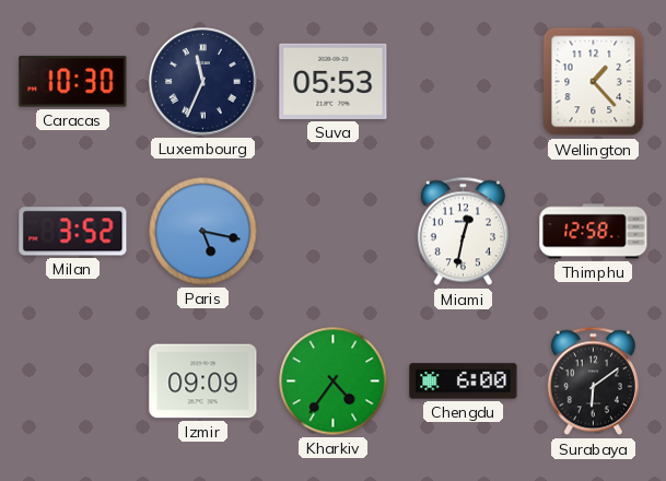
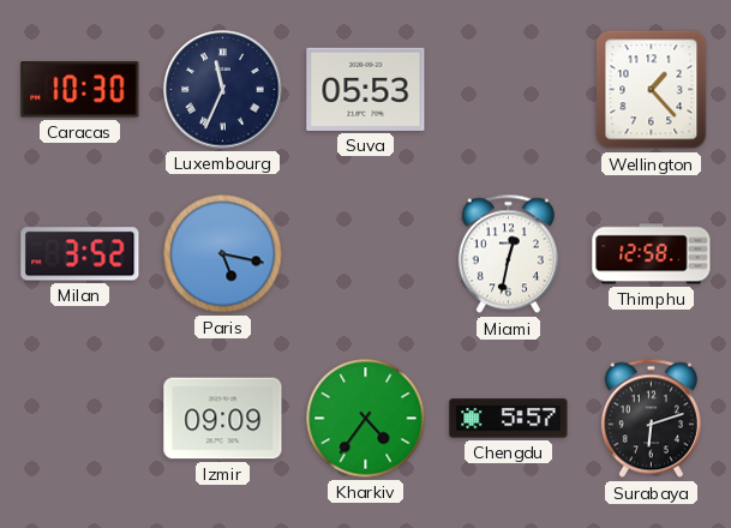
Chengdu: 6:00 -> 5:57
Surabaya: 6:09 -> 6:12
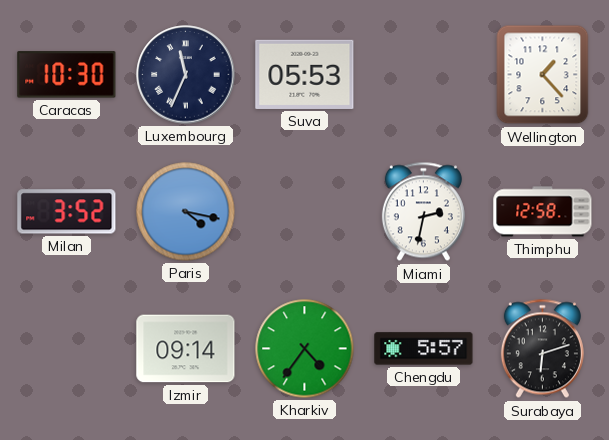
Paris: 5:17 -> 4:17
Miami: 12:32 -> 2:32
Izmir: 09:09 -> 09:14
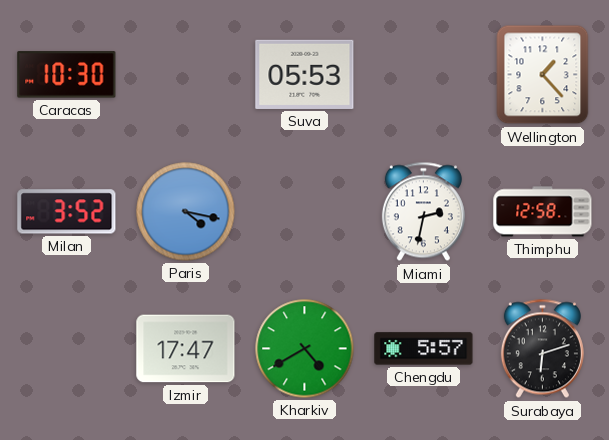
Luxembourg: 11:34 -> none
Izmir: 09:14 -> 17:47
Kharkiv: 4:36 -> 4:40
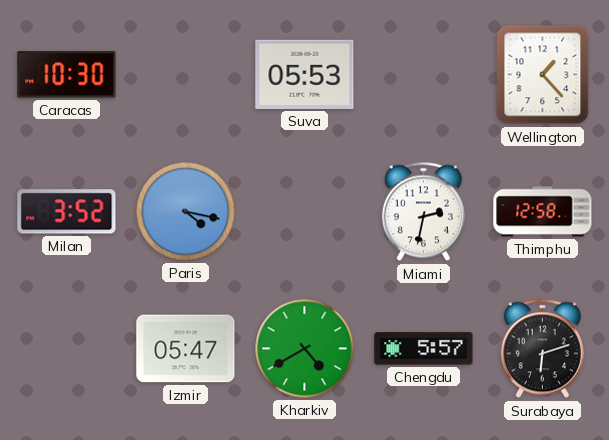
Izmir: 17:47 -> 05:47
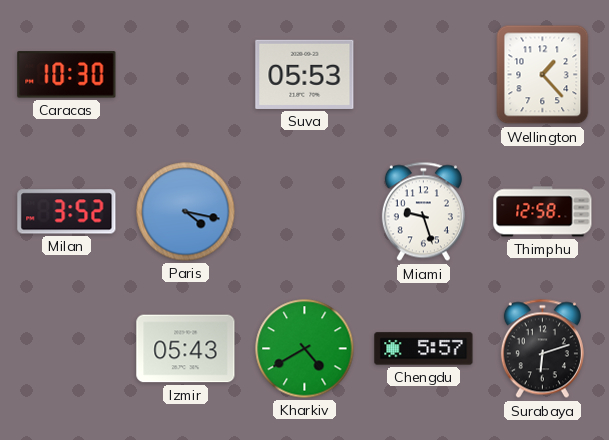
Miami: 2:32 -> 9:27
Izmir: 05:47 -> 05:43
